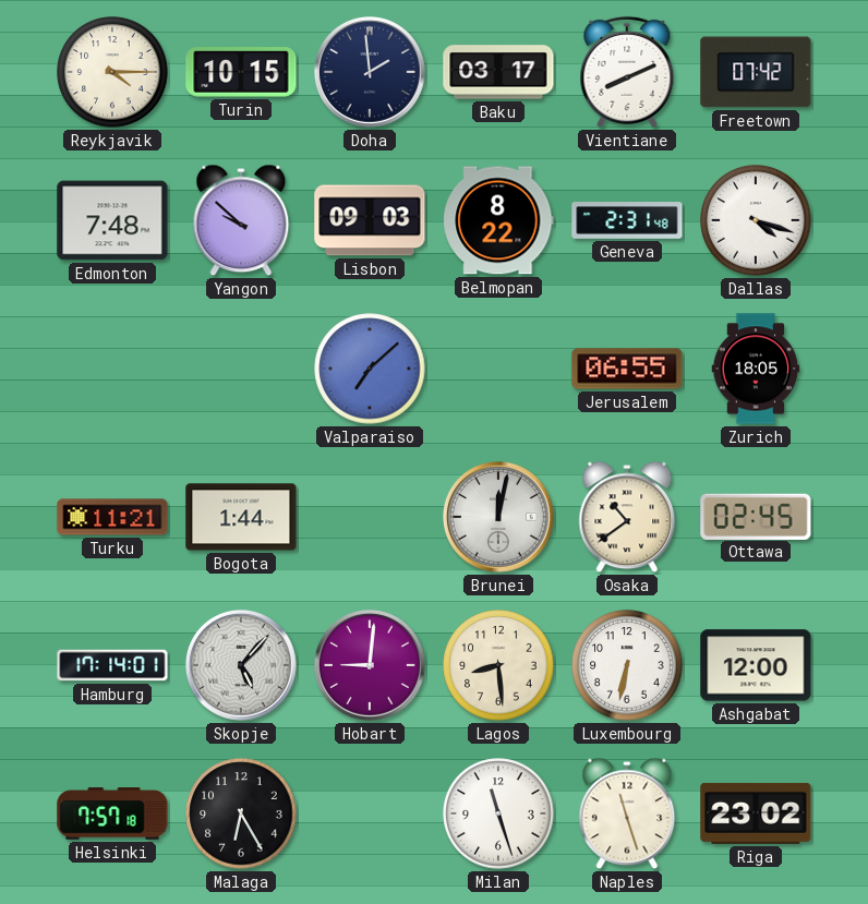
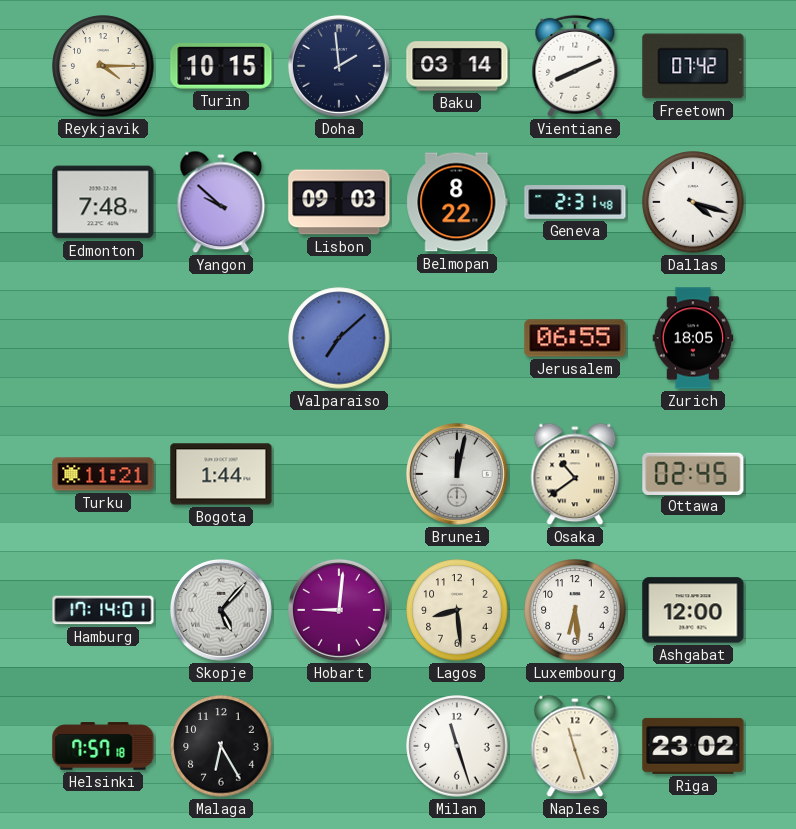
Baku: 03:17 -> 03:14
Luxembourg: 6:32 -> 6:29
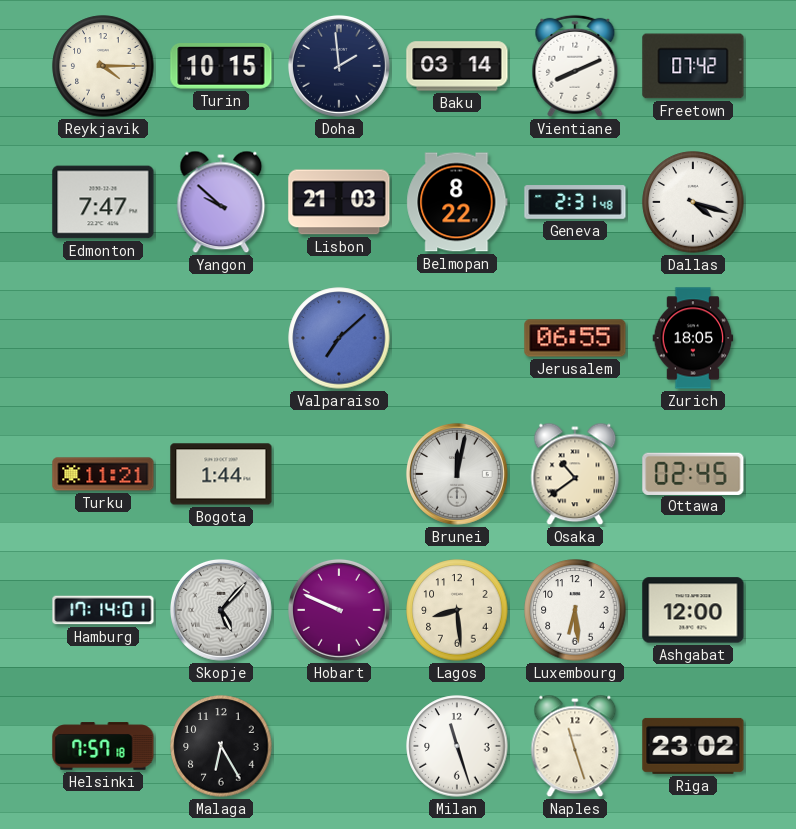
Edmonton: 7:48 -> 7:47
Lisbon: 09:03 -> 21:03
Hobart: 9:01 -> 9:49
